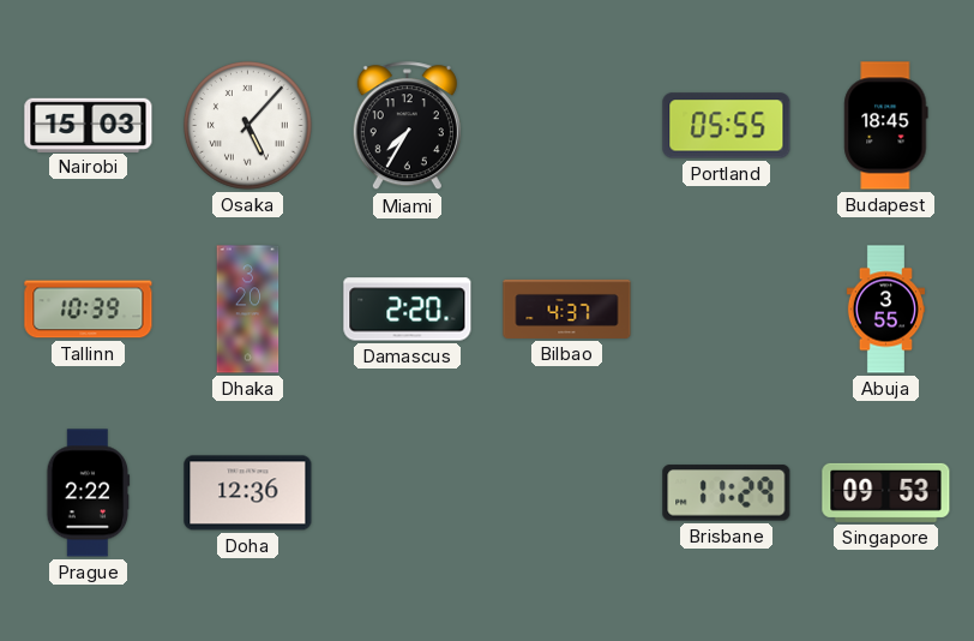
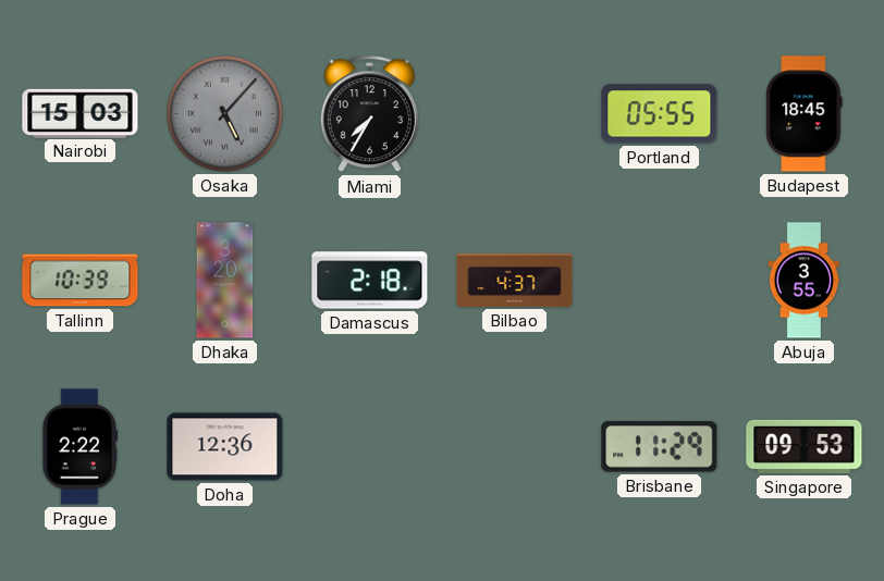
Osaka dial: white -> grey
Damascus: 2:20 -> 2:18
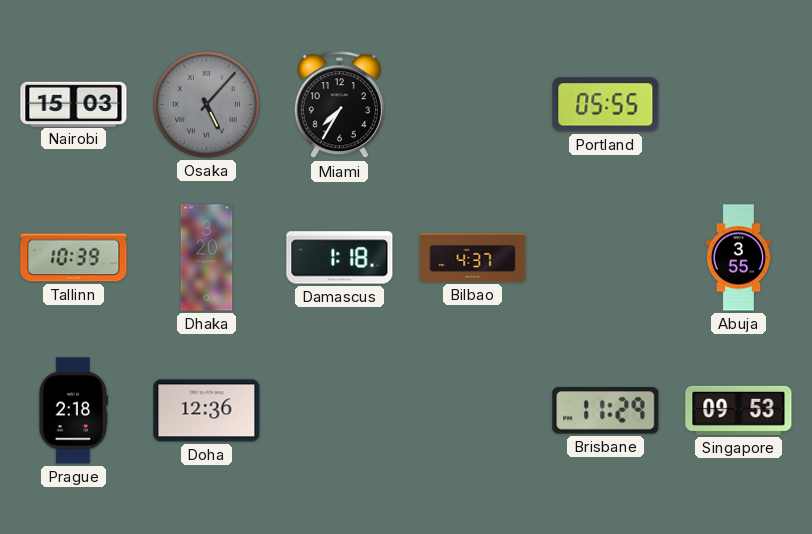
Budapest: 18:45 -> none
Damascus: 2:18 -> 1:18
Prague: 2:22 -> 2:18
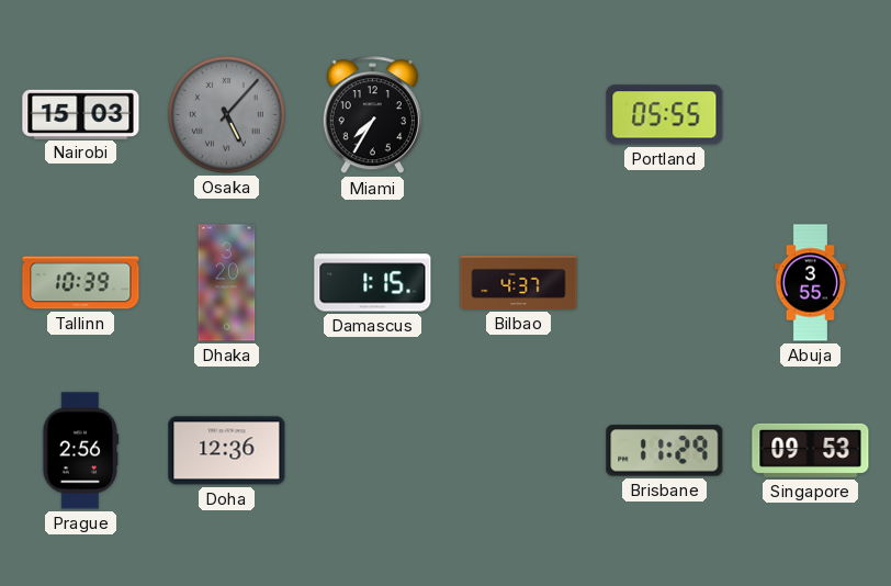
Damascus: 1:18 -> 1:15
Prague: 2:18 -> 2:56
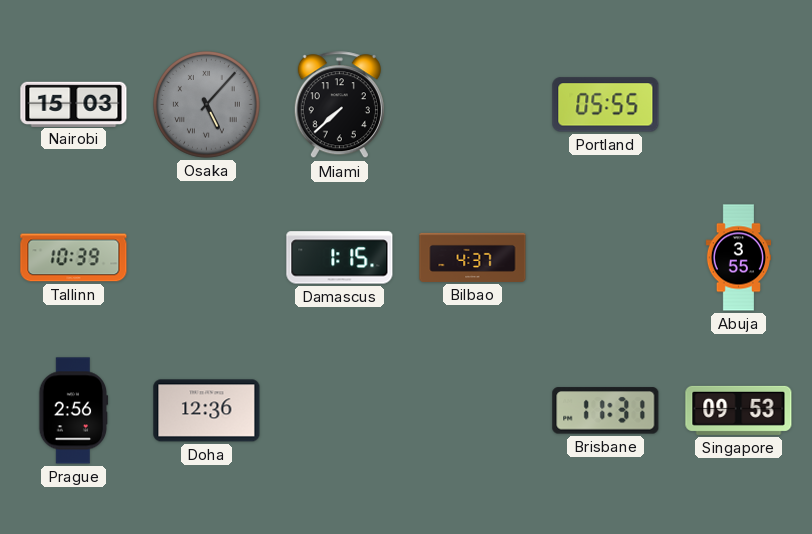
Miami: 7:35 -> 7:38
Dhaka: 3:20 -> none
Brisbane: 11:29 -> 11:31
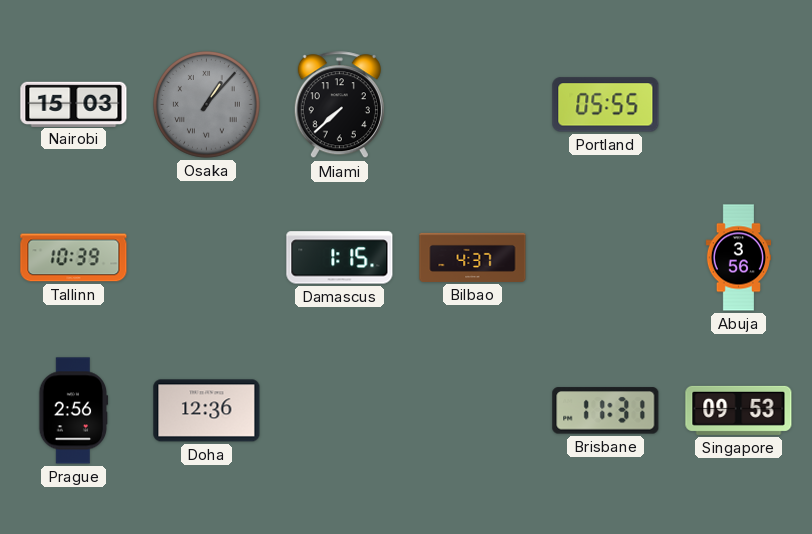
Osaka: 5:07 -> 1:07
Abuja: 3:55 -> 3:56
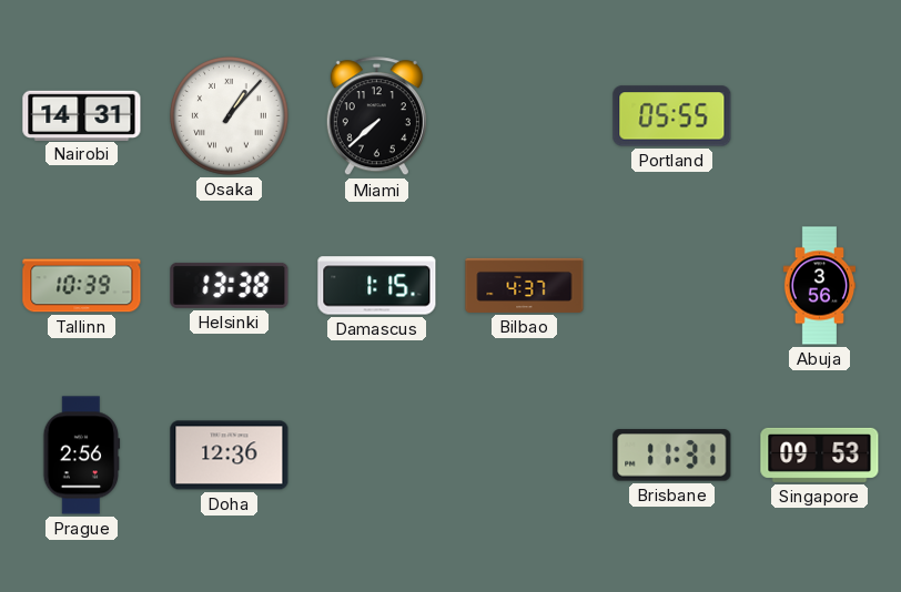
Nairobi: 15:03 -> 14:31
Osaka dial: grey -> white
Helsinki: none -> 13:38
